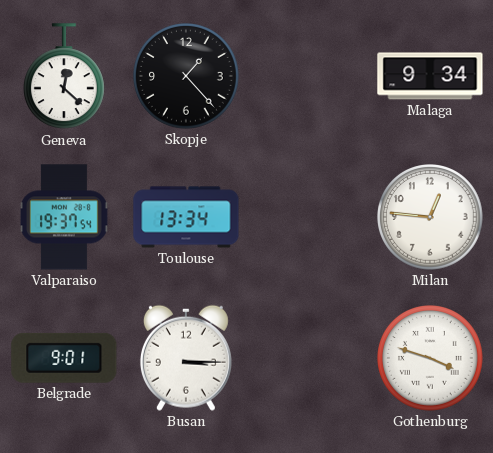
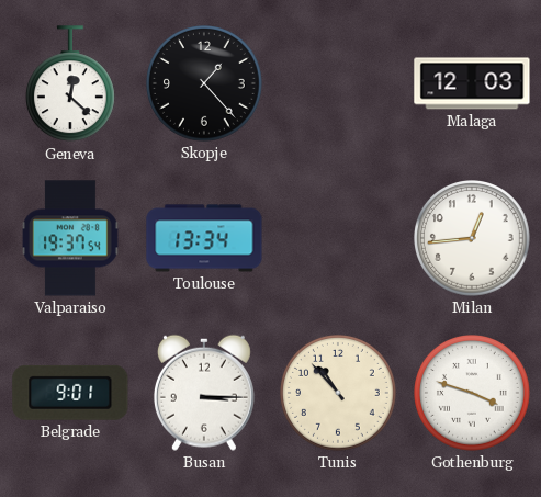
Malaga: 9:34 -> 12:03
Milan: 12:46 -> 12:44
Tunis: none -> 10:53
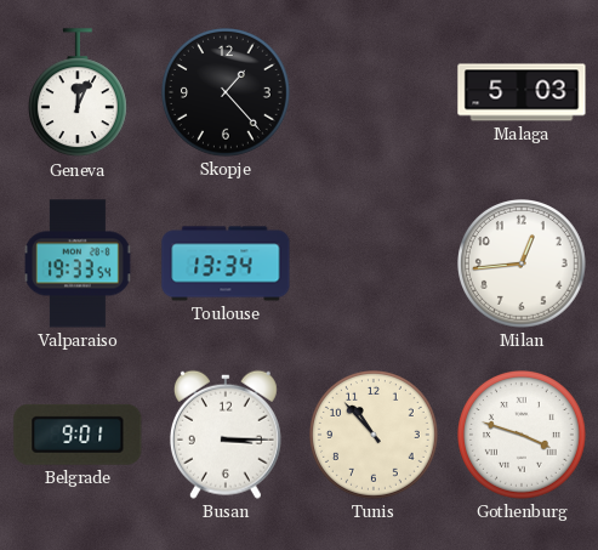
Geneva: 12:22 -> 12:04
Malaga: 12:03 -> 5:03
Valparaiso: 19:37 -> 19:33
